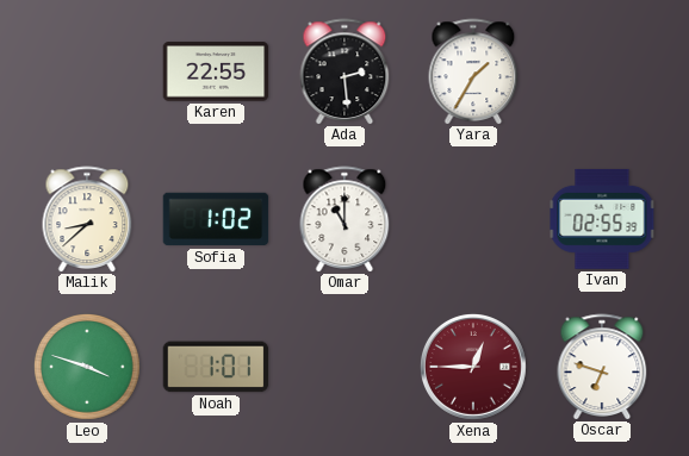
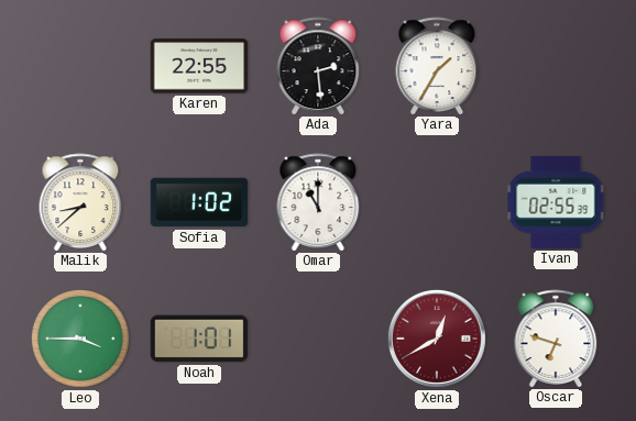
Leo: 3:48 -> 3:45
Xena: 12:45 -> 12:40
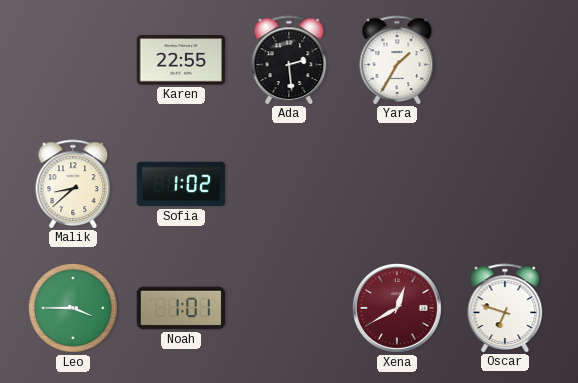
Omar: 11:00 -> none
Ivan: 02:55 -> none
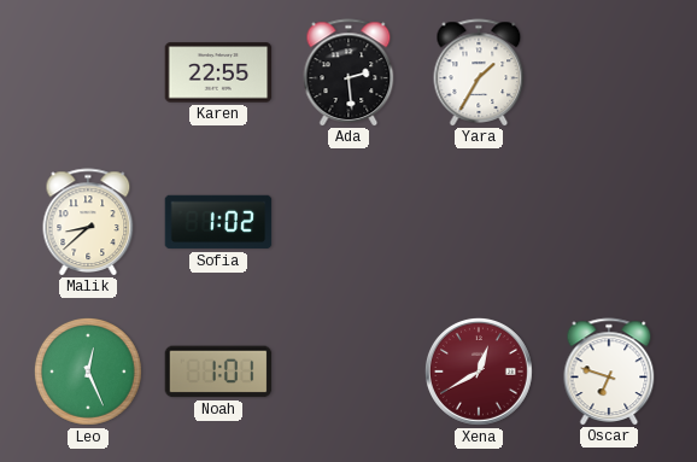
Leo: 3:45 -> 12:26
